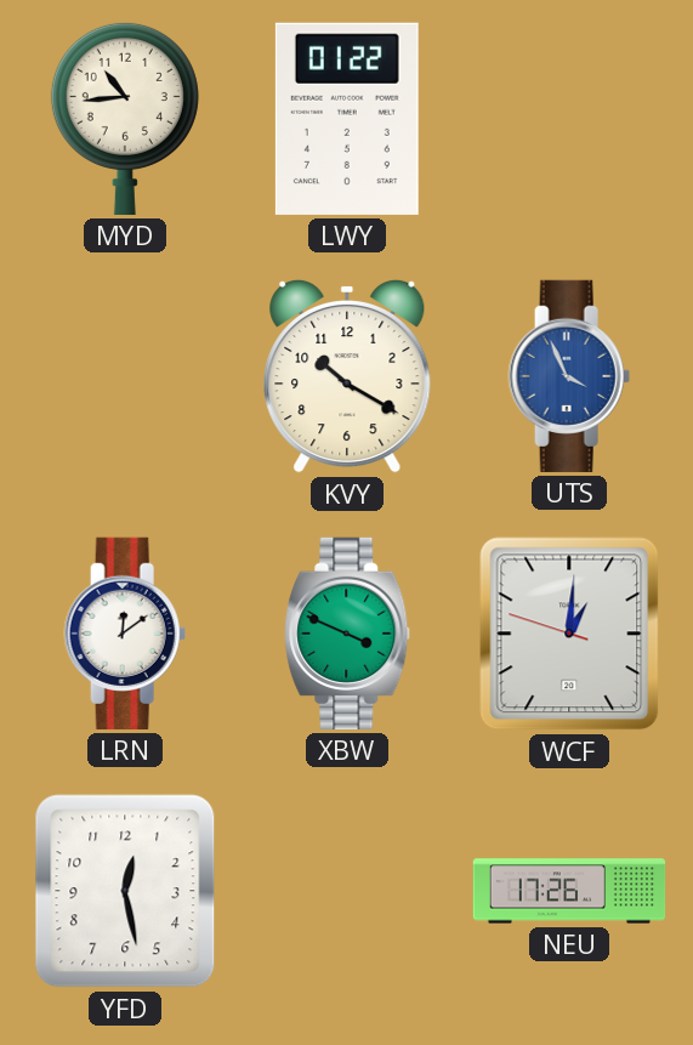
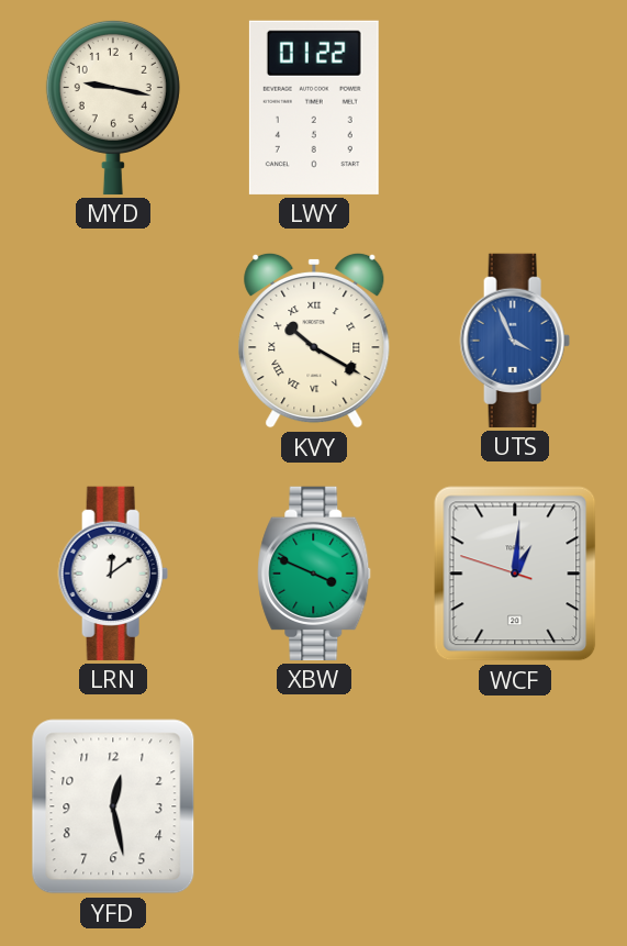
MYD: 10:44 -> 9:17
KVY numerals: Arabic -> Roman
NEU: 17:26 -> none
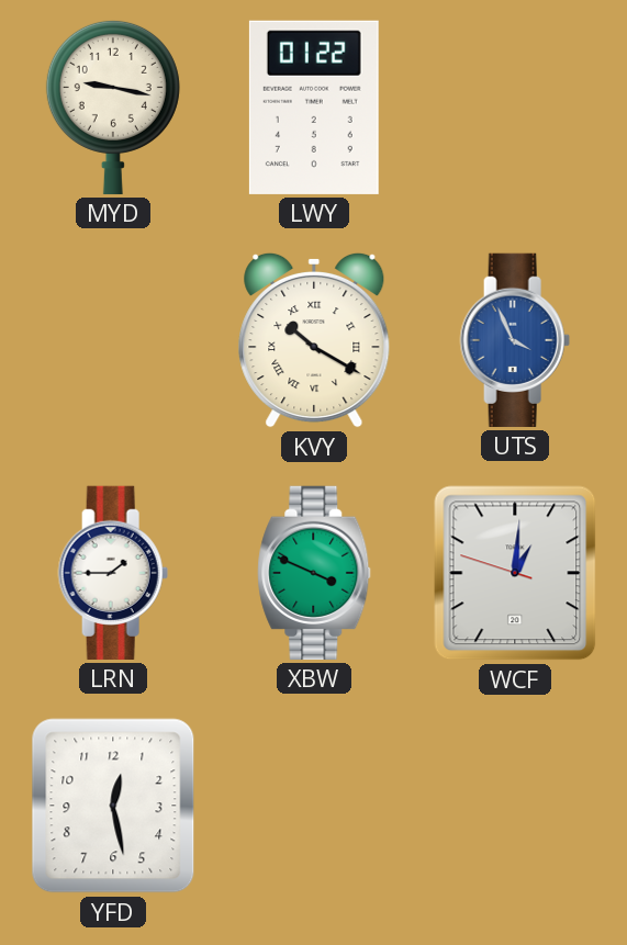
LRN: 12:09 -> 1:45
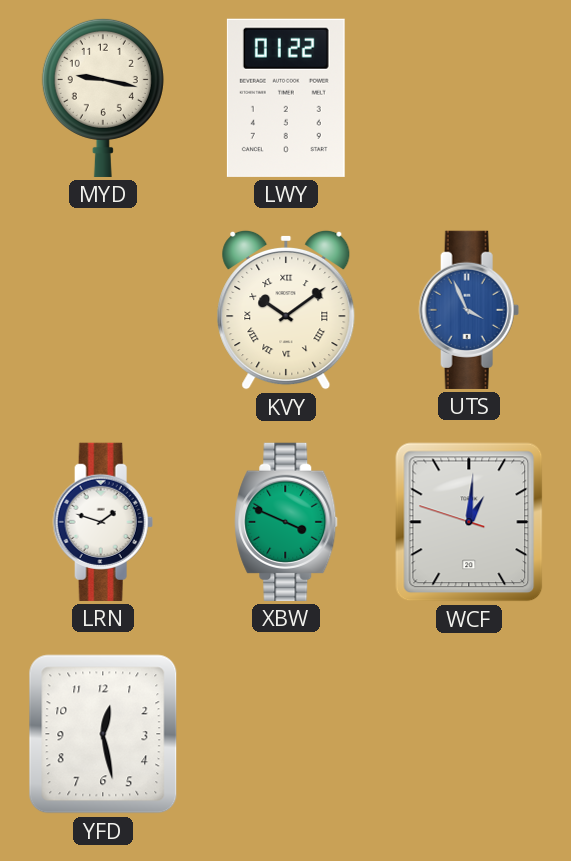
KVY: 10:20 -> 10:09
LRN: 1:45 -> 1:48
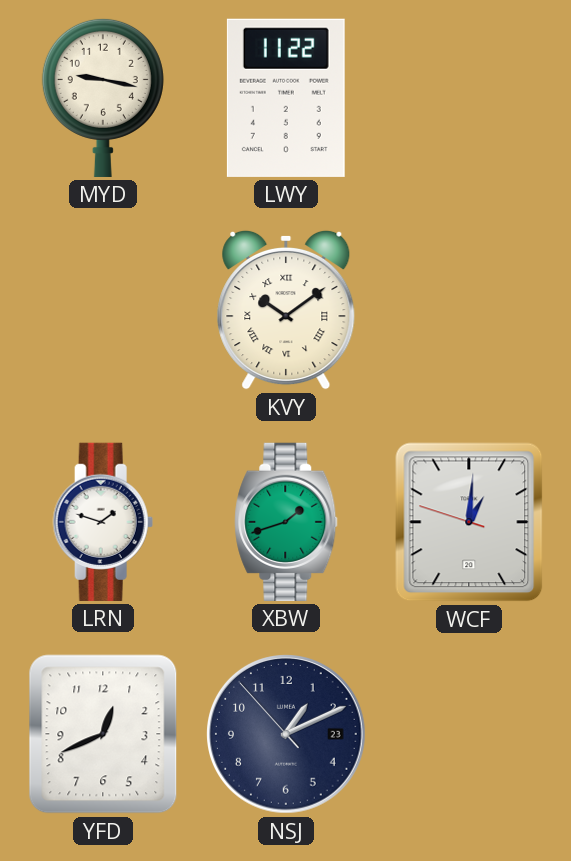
LWY: 01:22 -> 11:22
UTS: 3:56 -> none
XBW: 3:49 -> 1:42
YFD: 12:28 -> 12:41
NSJ: none -> 1:10
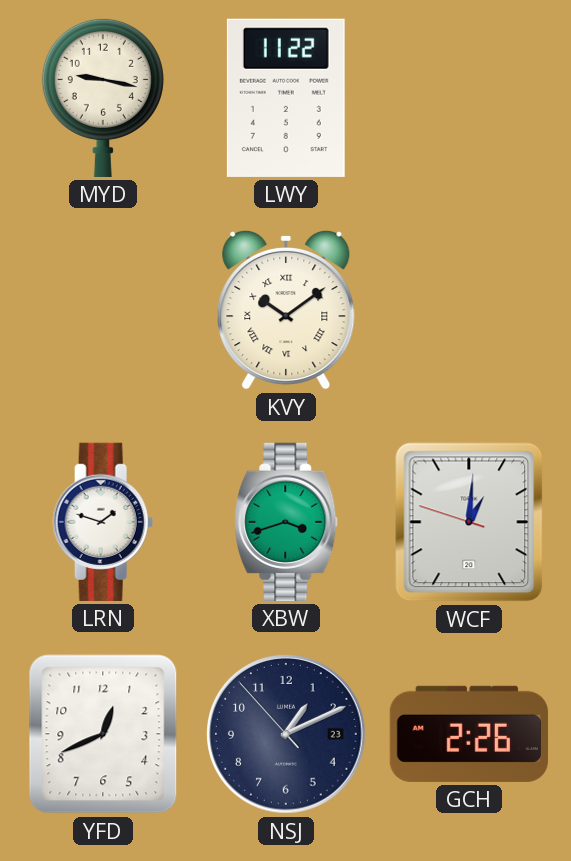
XBW: 1:42 -> 3:42
GCH: none -> 2:26
